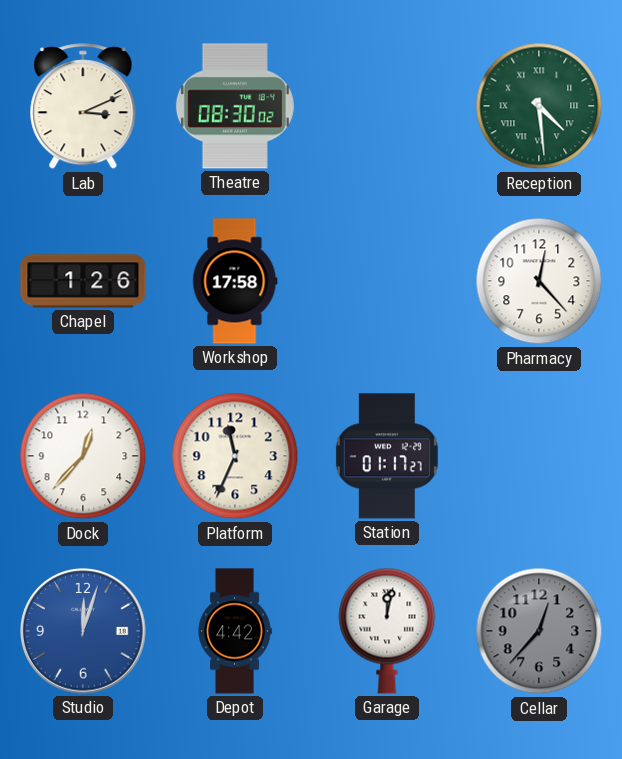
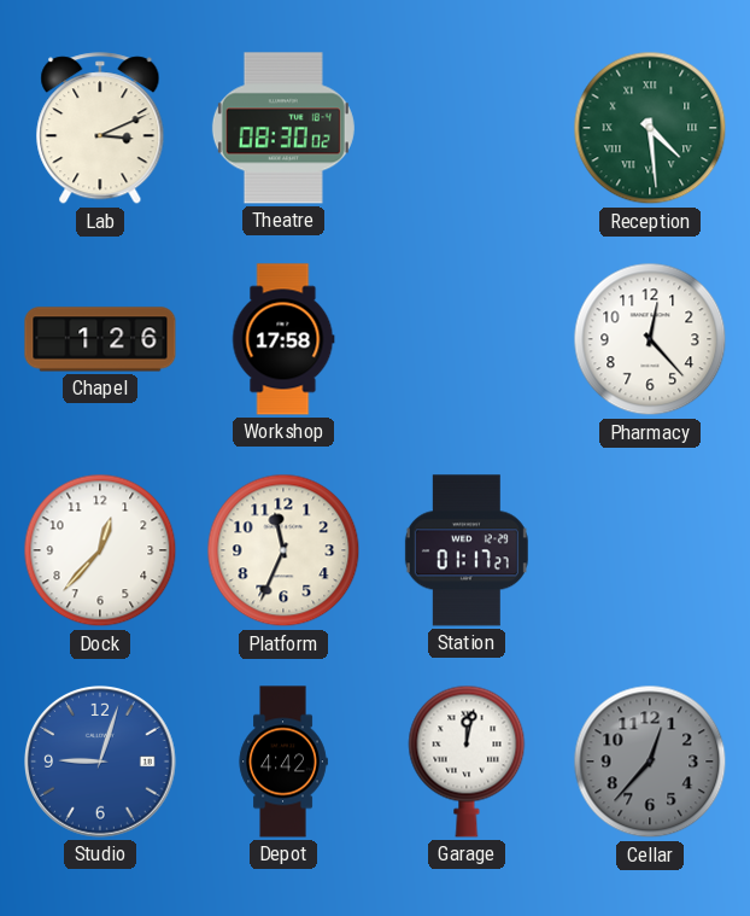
Studio: 12:03 -> 9:03
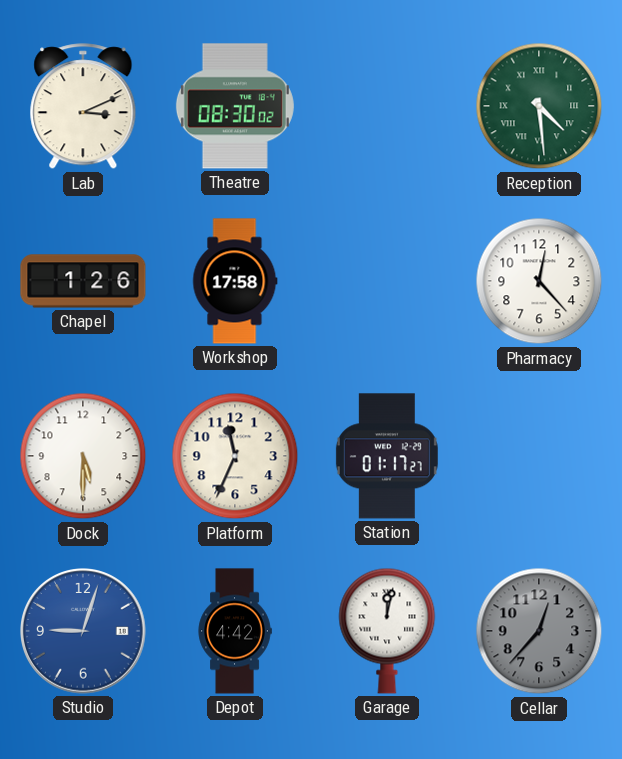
Dock: 12:37 -> 5:30
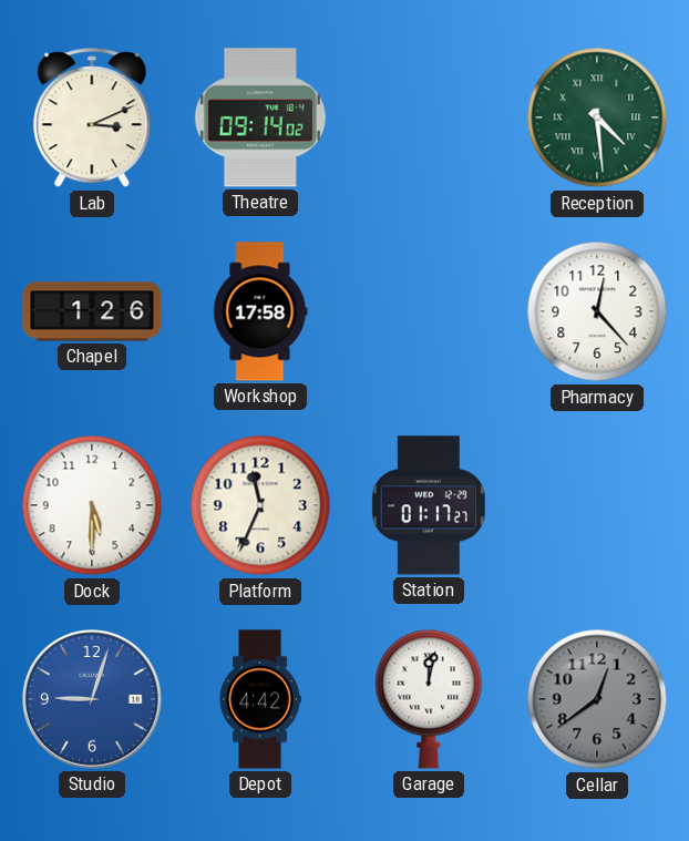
Theatre: 08:30 -> 09:14
Cellar: 12:37 -> 12:39
